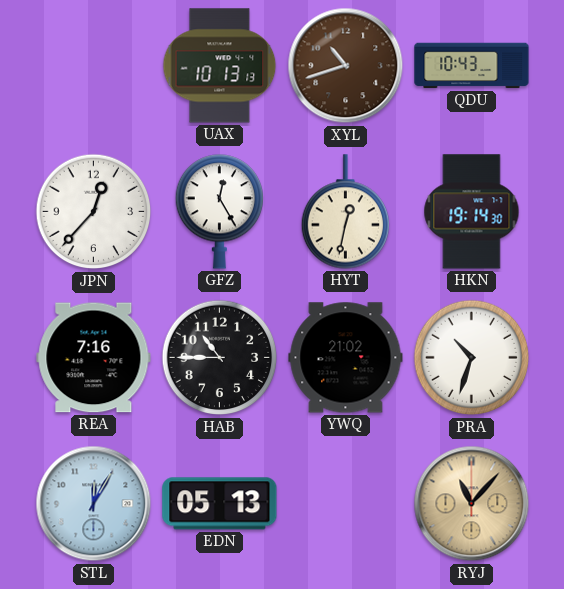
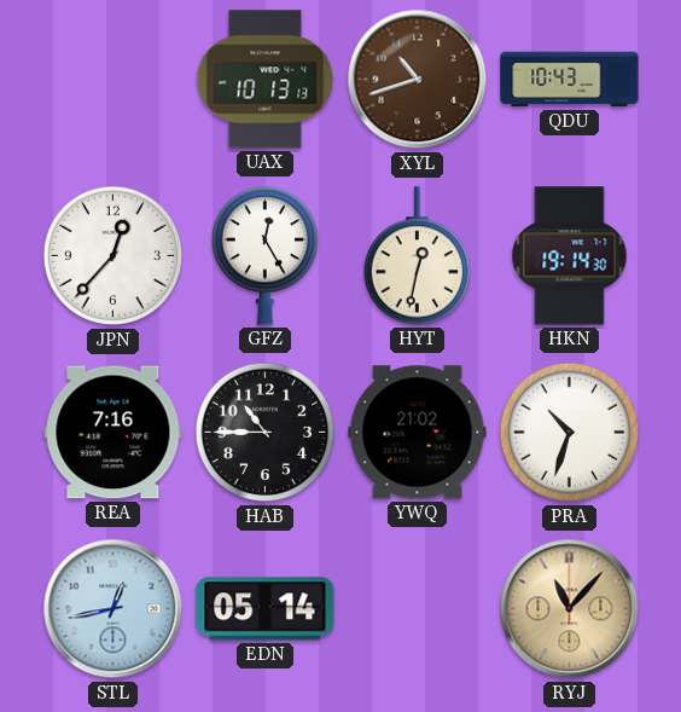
STL: 12:05 -> 12:43
EDN: 05:13 -> 05:14
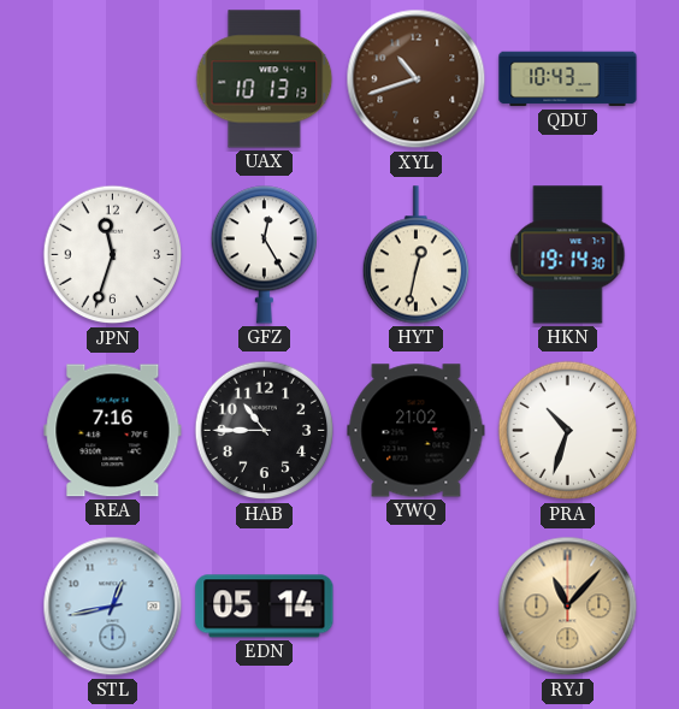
JPN: 12:37 -> 11:33
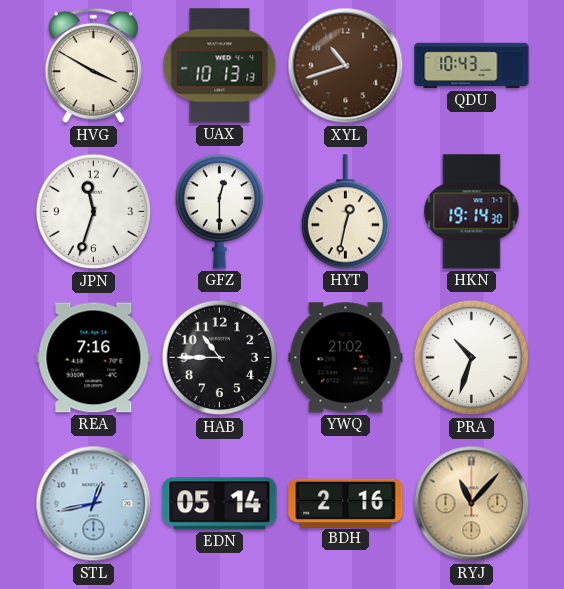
HVG: none -> 3:50
GFZ: 12:25 -> 12:30
BDH: none -> 2:16
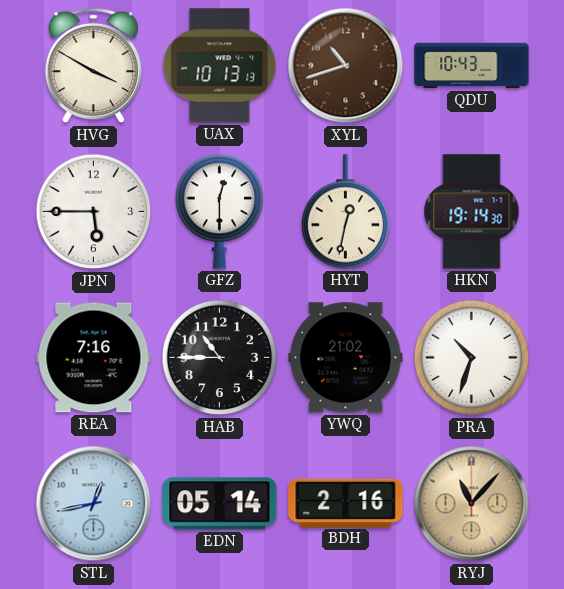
JPN: 11:33 -> 5:45
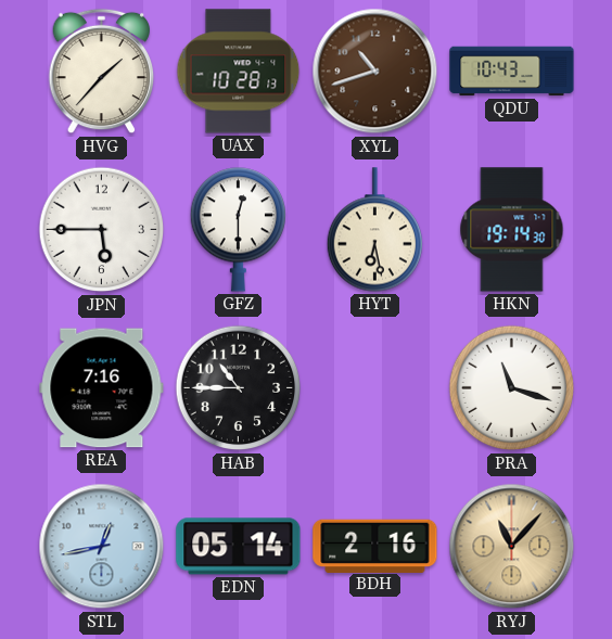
HVG: 3:50 -> 1:37
UAX: 10:13 -> 10:28
HYT: 12:32 -> 6:28
YWQ: 21:02 -> none
PRA: 10:33 -> 11:18
